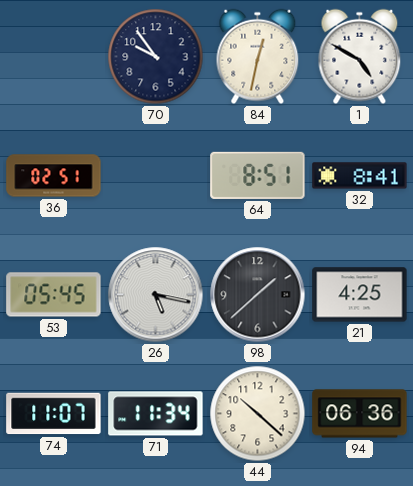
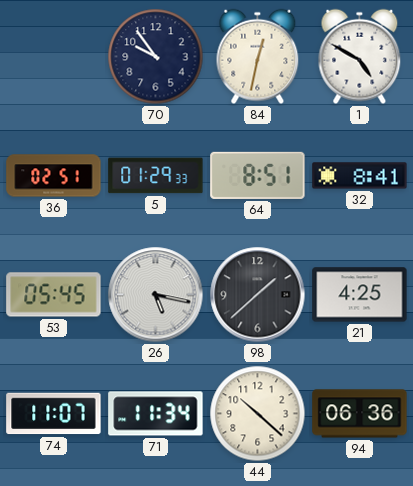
5: none -> 01:29
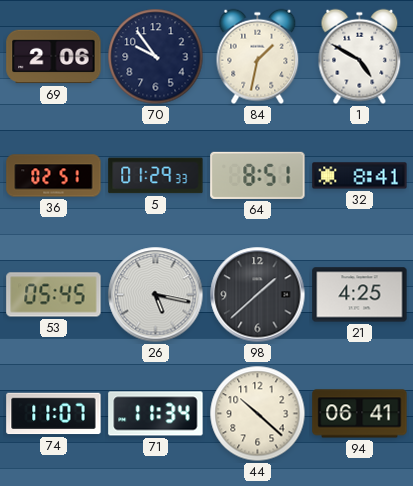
69: none -> 2:06
84: 12:32 -> 1:32
94: 06:36 -> 06:41
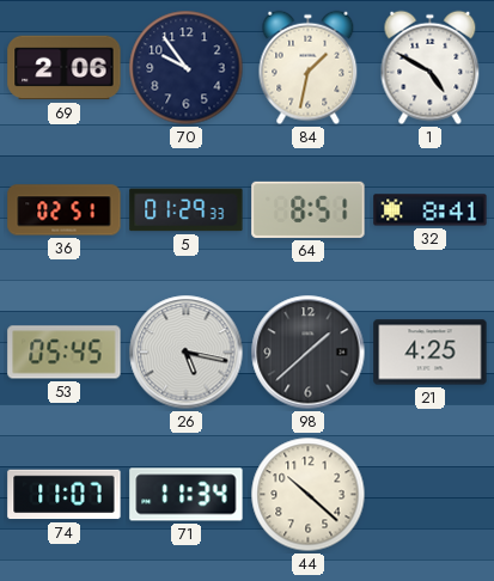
94: 06:41 -> none
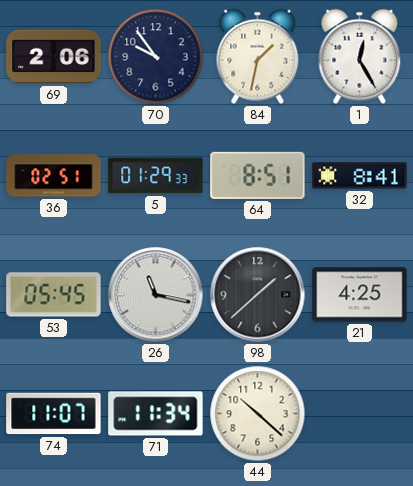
1: 4:50 -> 12:25
26: 5:17 -> 11:17
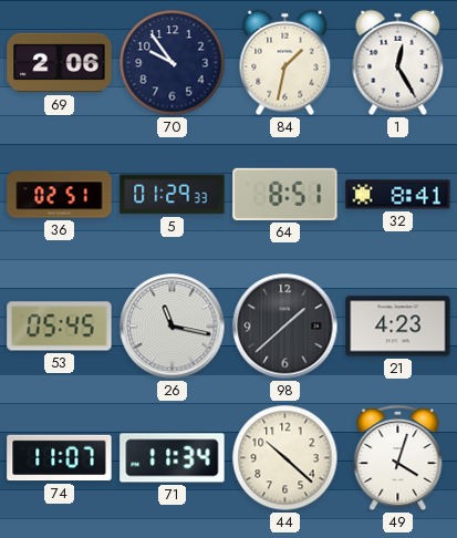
21: 4:25 -> 4:23
49: none -> 4:03
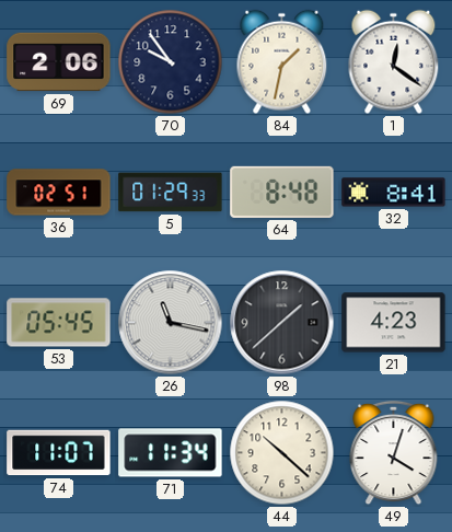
1: 12:25 -> 12:21
64: 8:51 -> 8:48
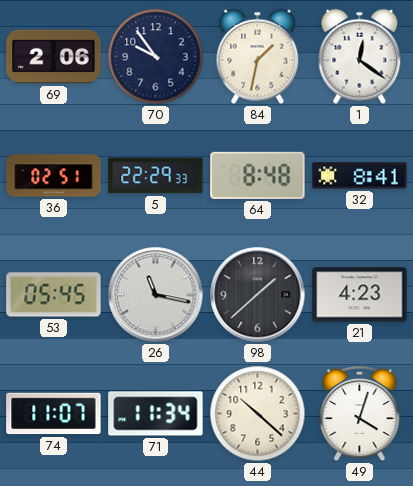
5: 01:29 -> 22:29
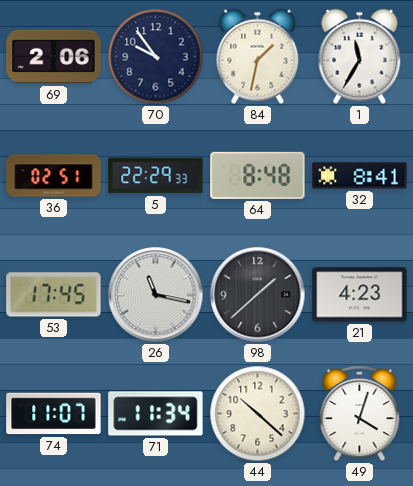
1: 12:21 -> 11:35
53: 05:45 -> 17:45
